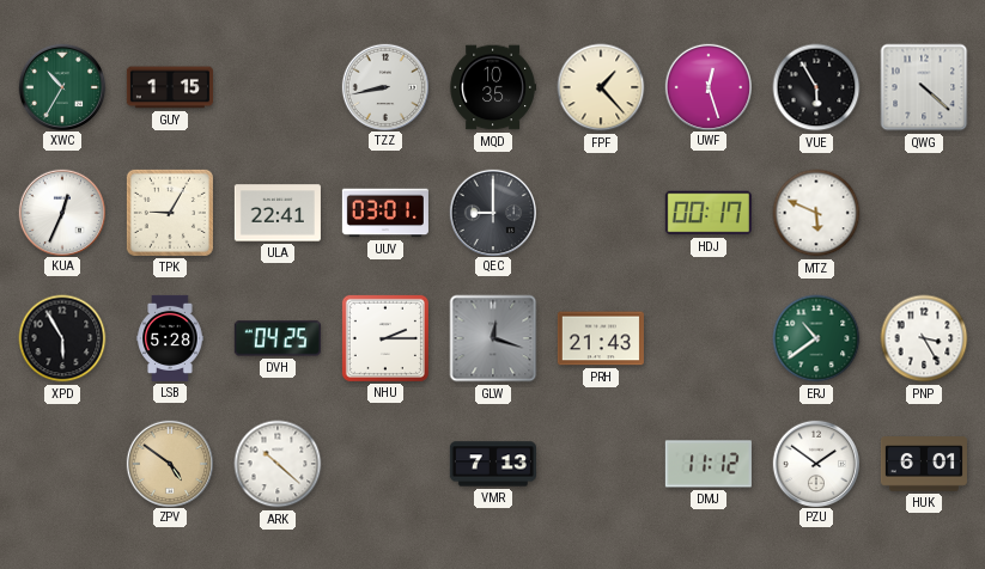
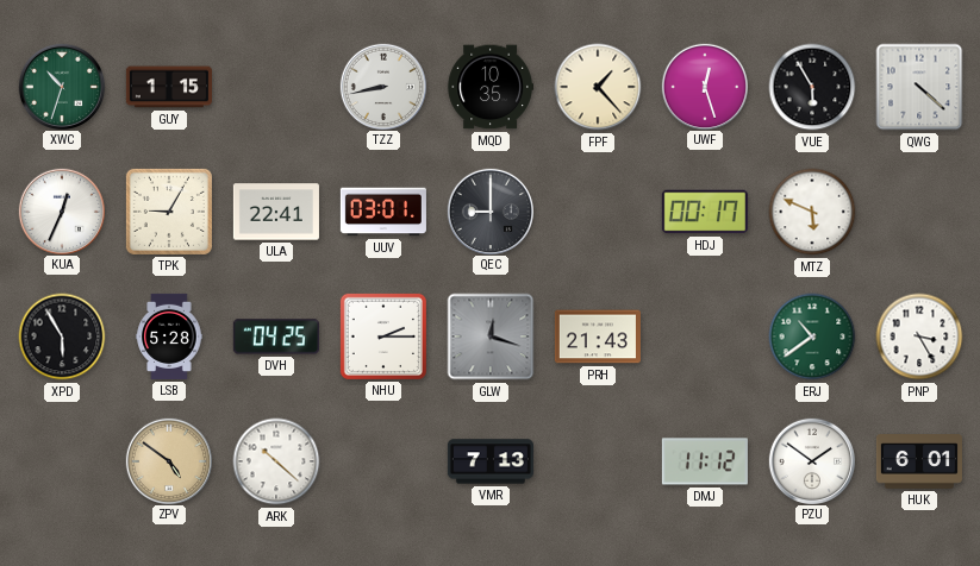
XWC: 10:35 -> 10:33
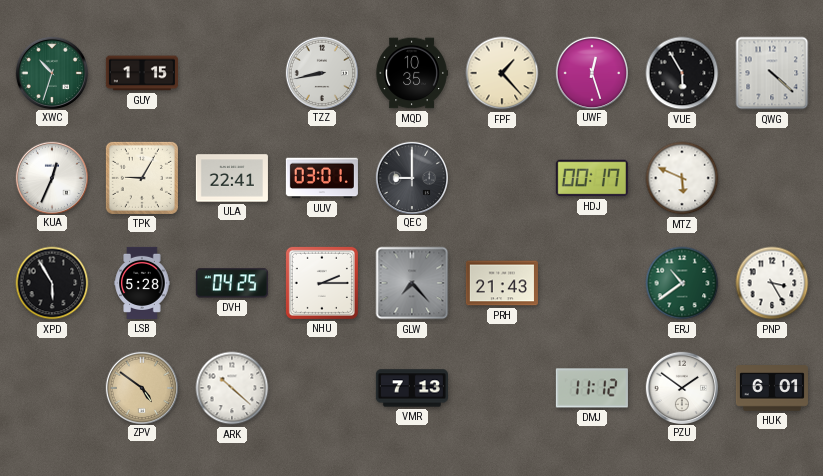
GLW: 12:18 -> 7:23
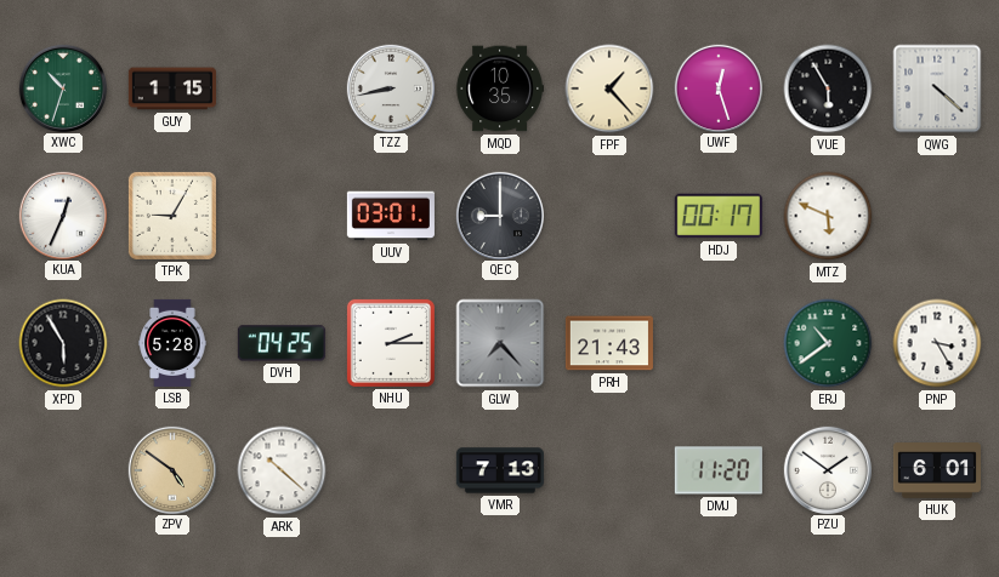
ULA: 22:41 -> none
DMJ: 11:12 -> 11:20
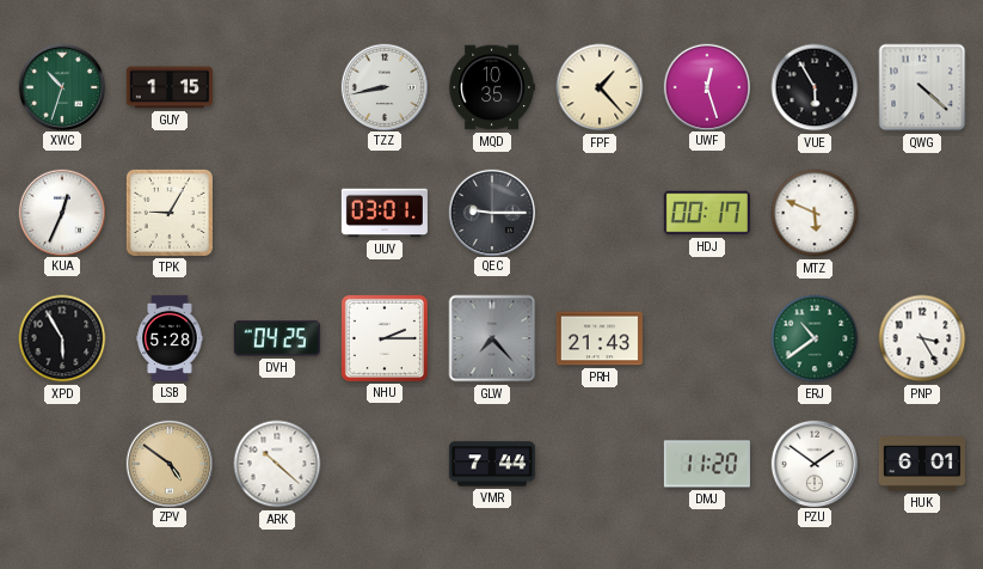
QEC: 9:00 -> 9:15
VMR: 7:13 -> 7:44
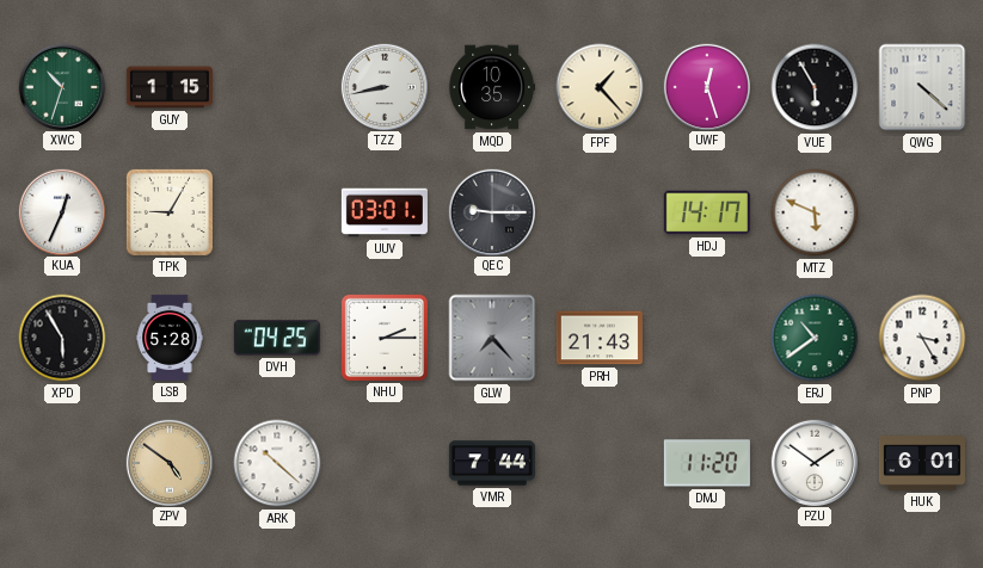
HDJ: 00:17 -> 14:17
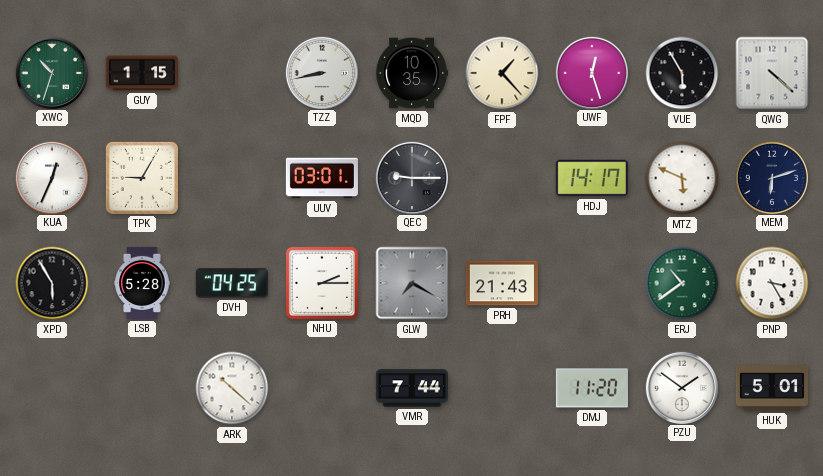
MEM: none -> 6:12
GLW: 7:23 -> 7:20
ZPV: 4:51 -> none
HUK: 6:01 -> 5:01
